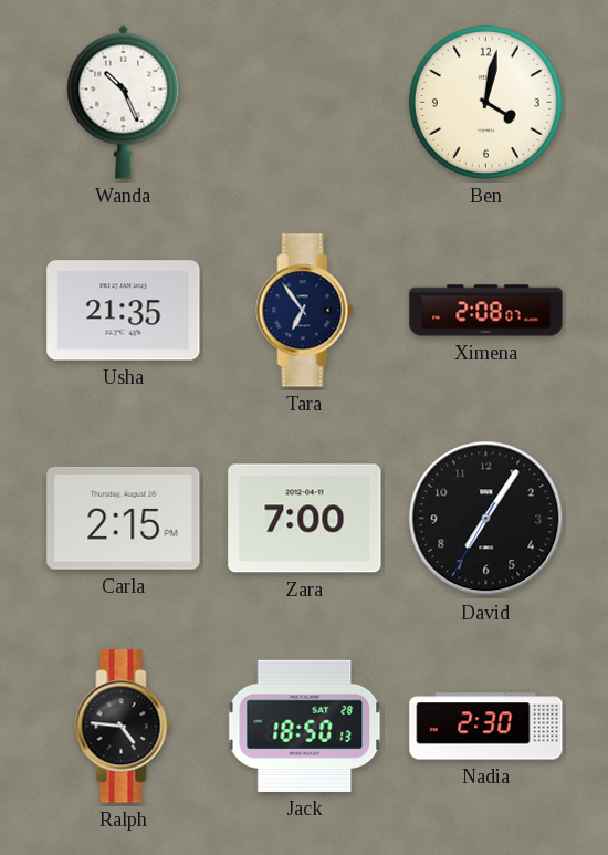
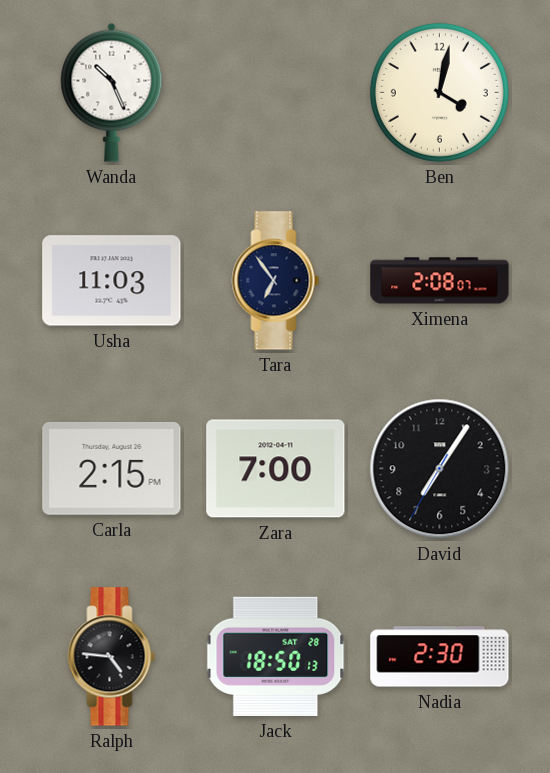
Usha: 21:35 -> 11:03
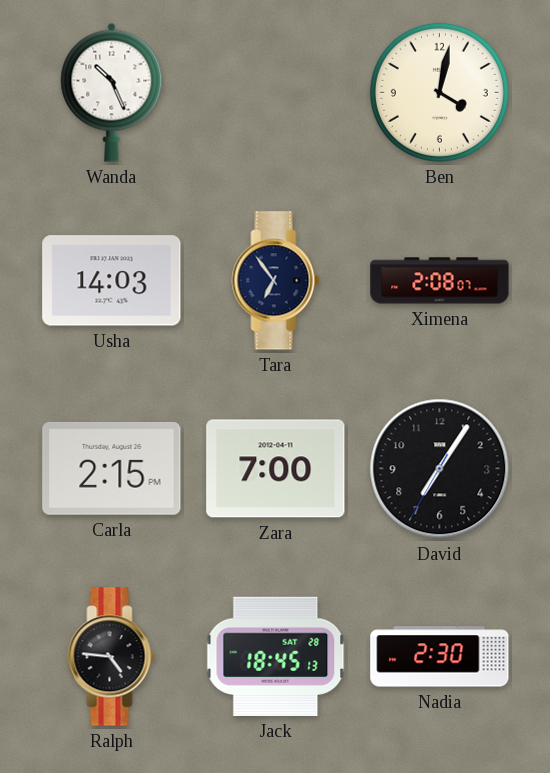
Usha: 11:03 -> 14:03
Jack: 18:50 -> 18:45
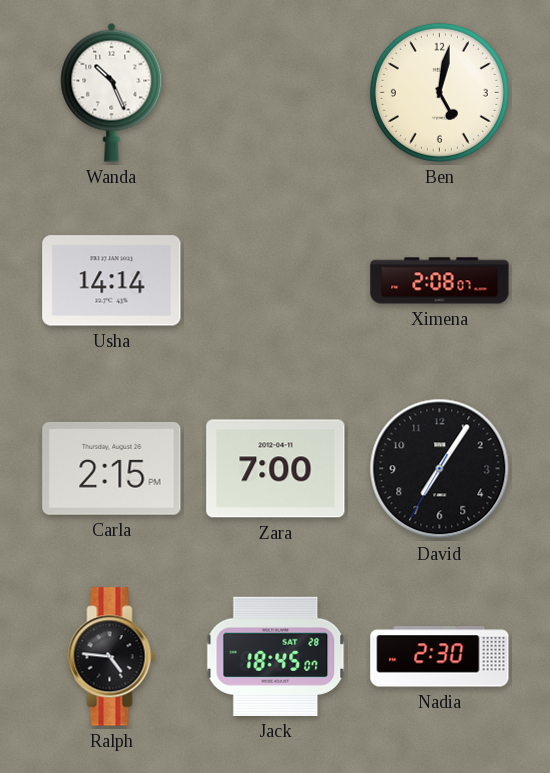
Ben: 4:02 -> 5:02
Usha: 14:03 -> 14:14
Tara: 6:54 -> none
Jack: 18:45:13 -> 18:45:07
